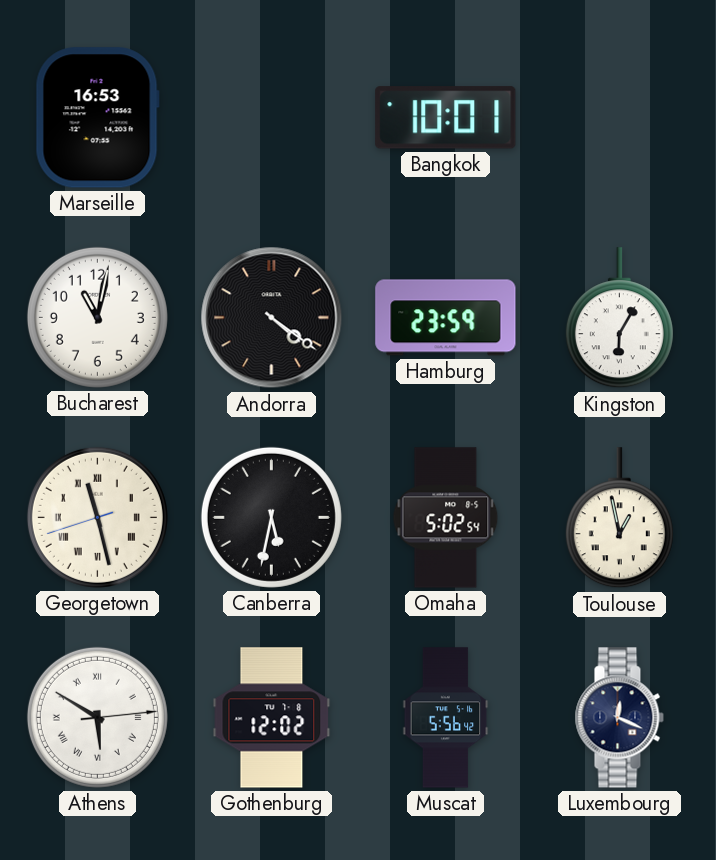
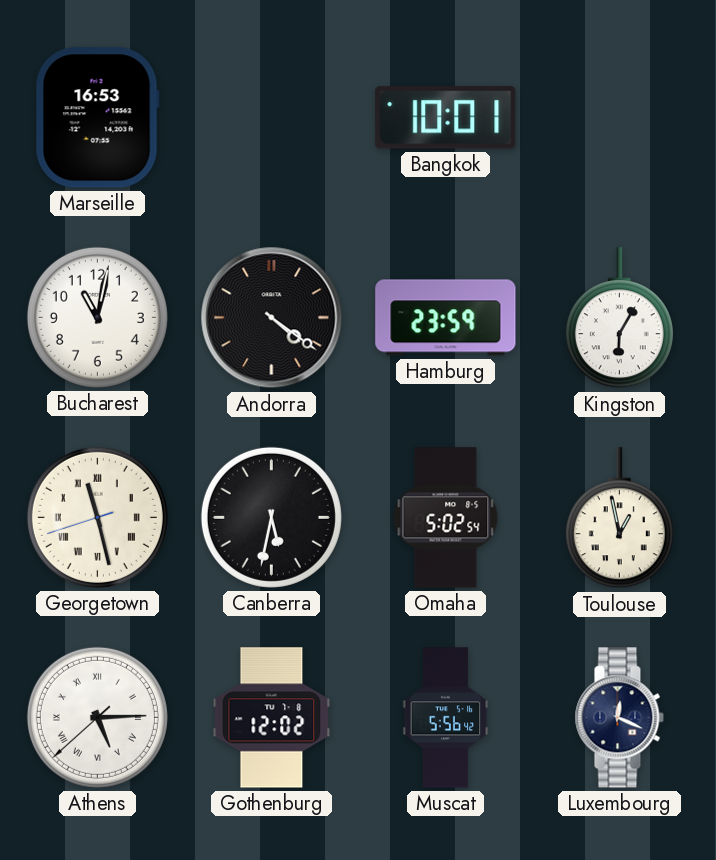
Athens: 5:50 -> 5:14
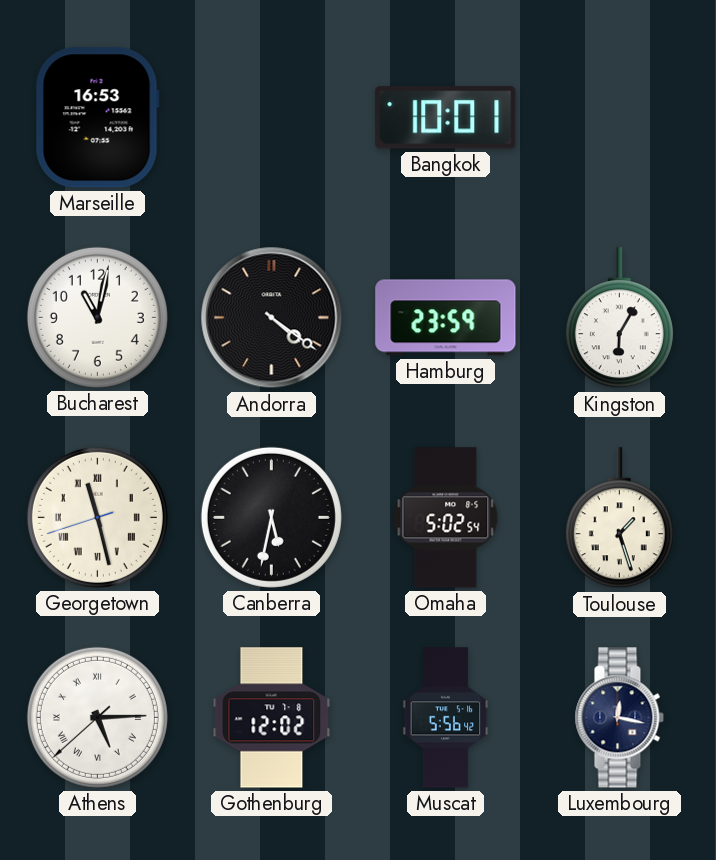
Toulouse: 12:58 -> 1:27
Luxembourg: 12:19 -> 12:17
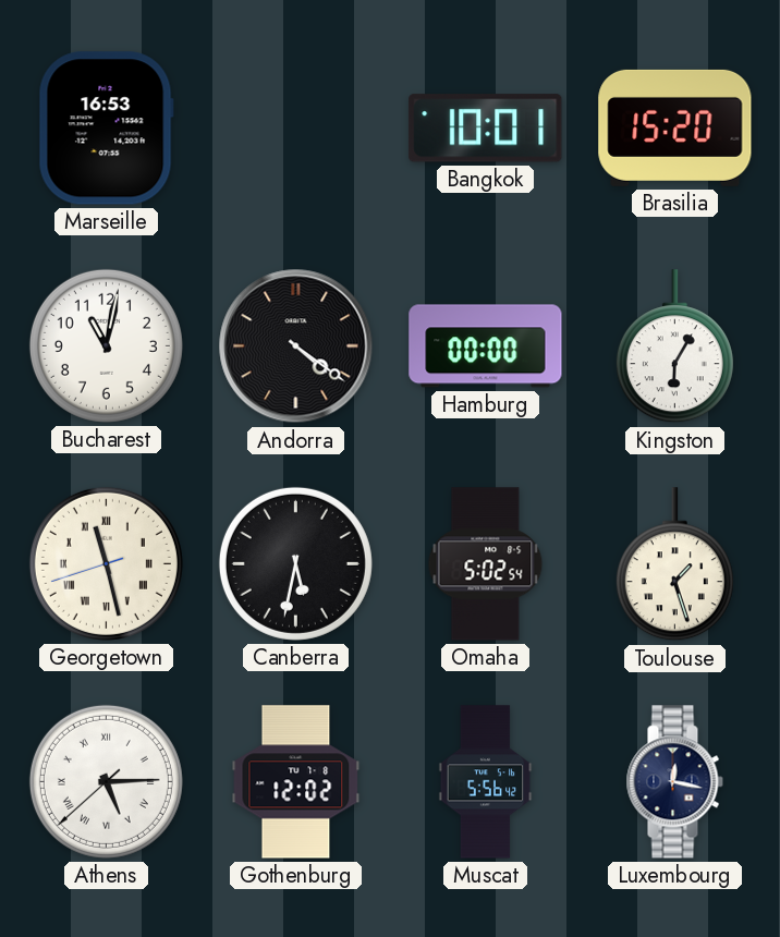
Brasilia: none -> 15:20
Hamburg: 23:59 -> 00:00
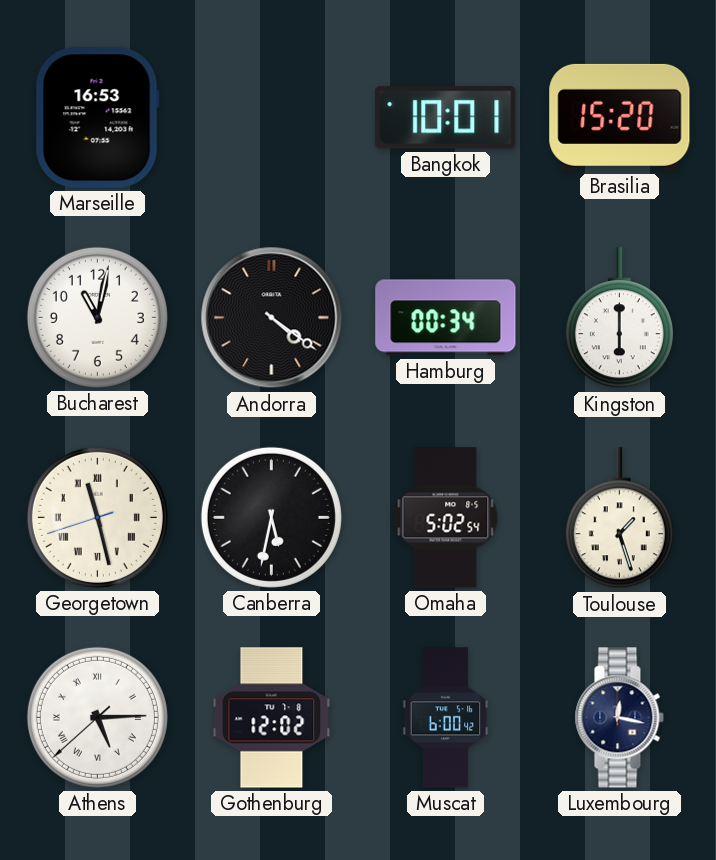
Hamburg: 00:00 -> 00:34
Kingston: 6:05 -> 6:00
Muscat: 5:56 -> 6:00
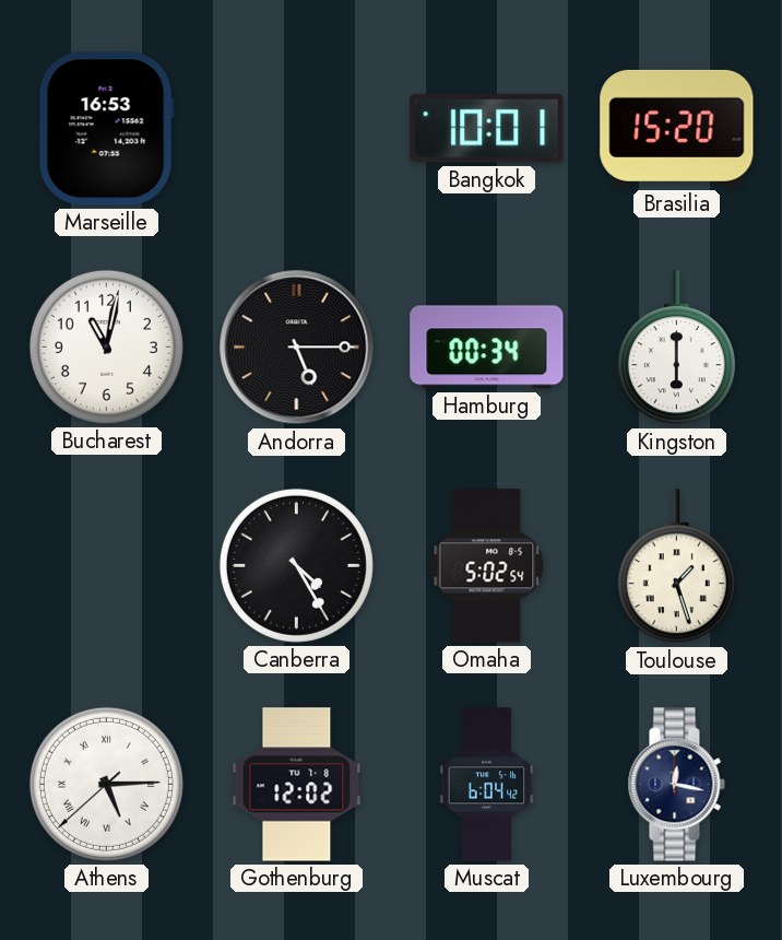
Andorra: 4:21 -> 5:15
Georgetown: 11:27 -> none
Canberra: 5:32 -> 4:25
Muscat: 6:00 -> 6:04
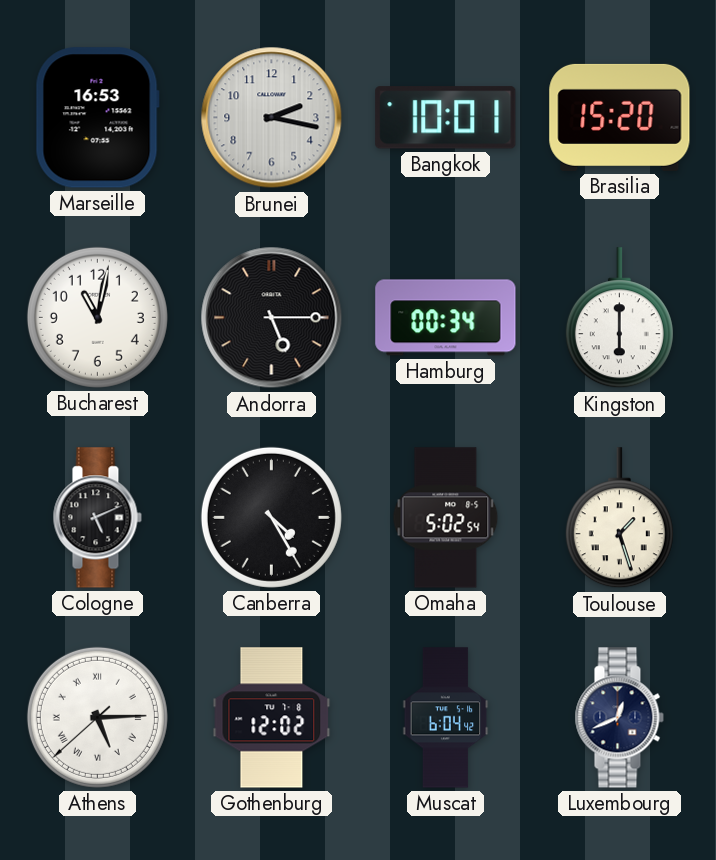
Brunei: none -> 2:17
Cologne: none -> 5:11
Luxembourg: 12:17 -> 12:41
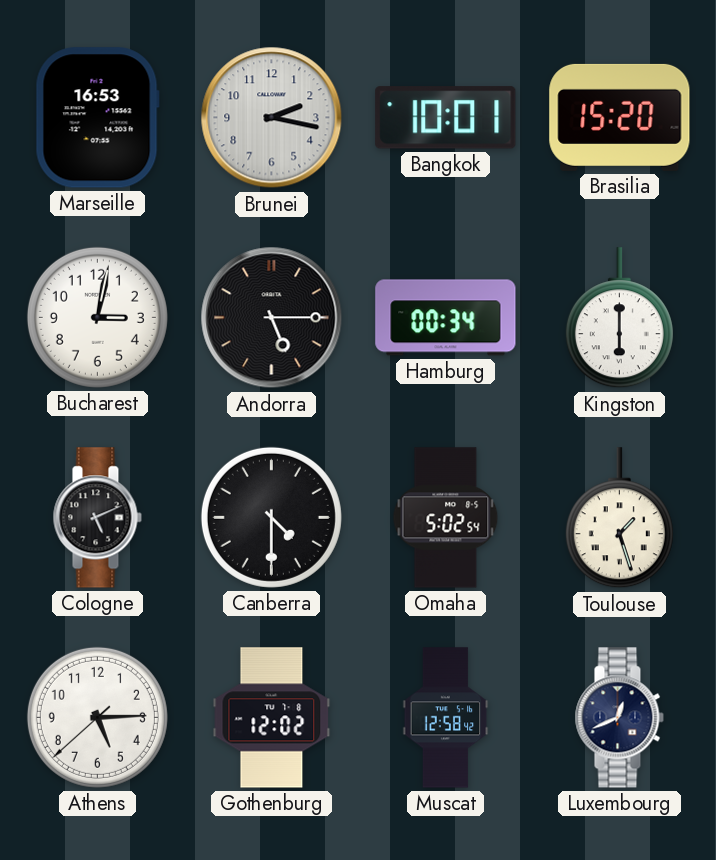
Bucharest: 11:02 -> 3:02
Canberra: 4:25 -> 4:30
Athens numerals: Roman -> Arabic
Muscat: 6:04 -> 12:58
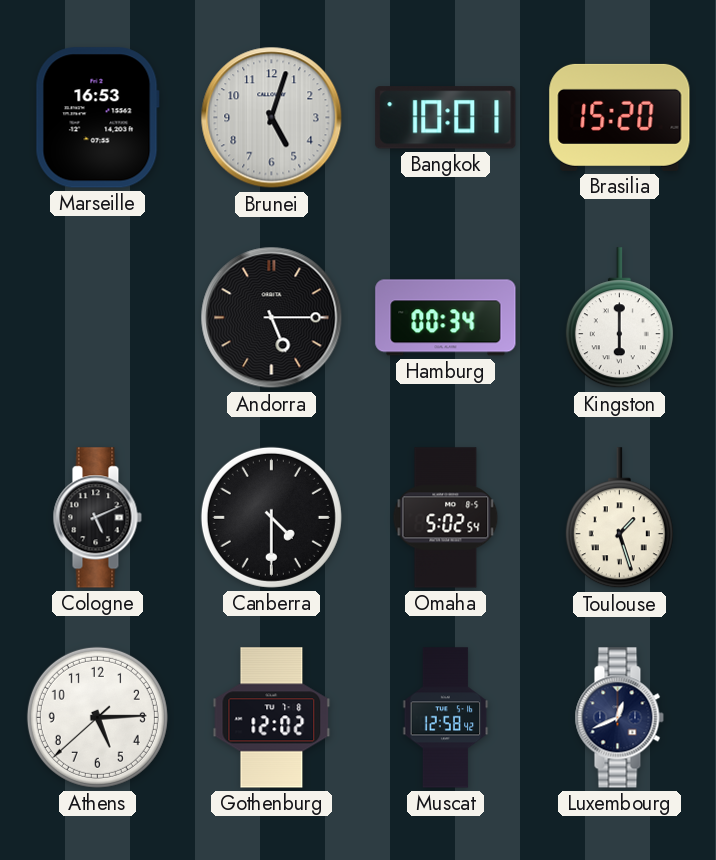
Brunei: 2:17 -> 5:03
Bucharest: 3:02 -> none
